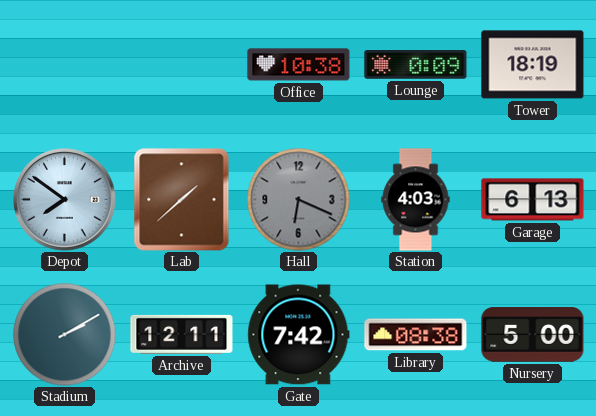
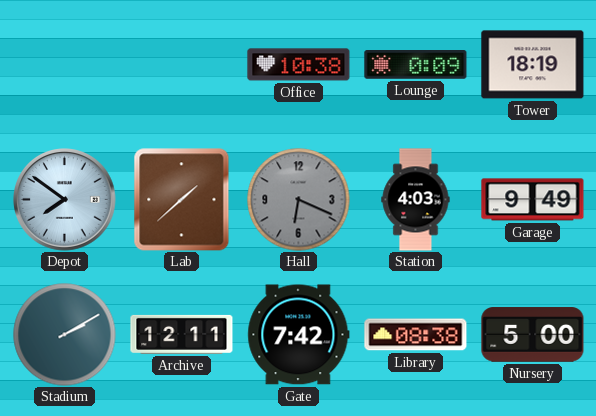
Garage: 6:13 -> 9:49
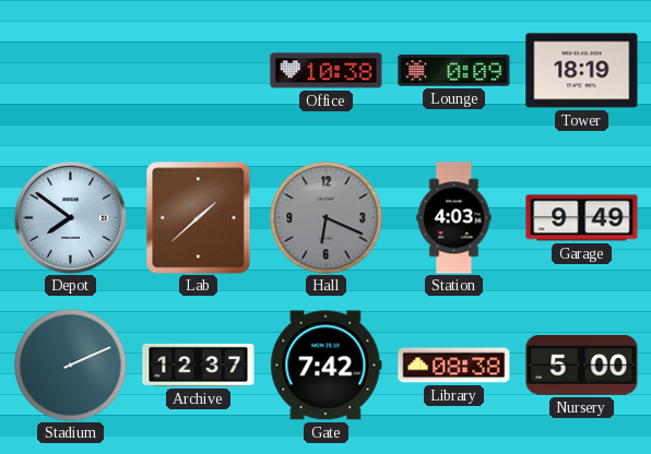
Stadium: 2:10 -> 2:11
Archive: 12:11 -> 12:37
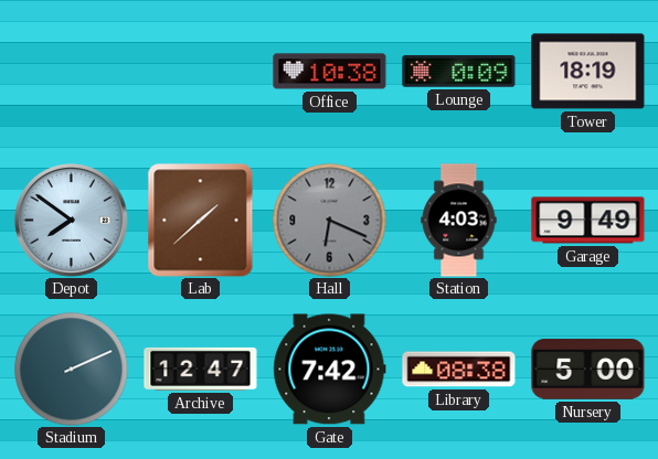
Archive: 12:37 -> 12:47
